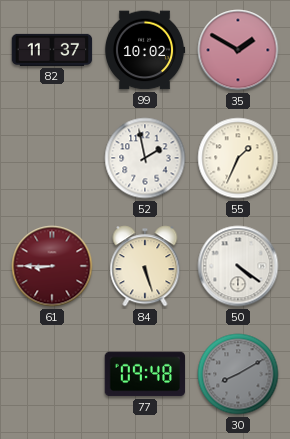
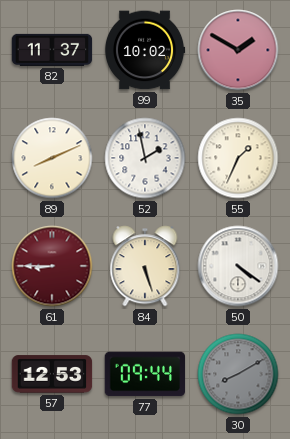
89: none -> 8:11
57: none -> 12:53
77: 09:48 -> 09:44
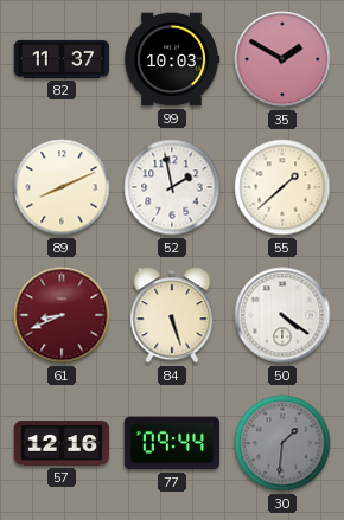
99: 10:02 -> 10:03
55: 1:34 -> 1:38
61: 8:45 -> 8:41
57: 12:53 -> 12:16
30: 8:10 -> 1:31
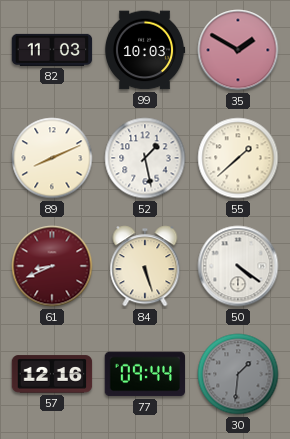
82: 11:37 -> 11:03
52: 1:58 -> 1:28
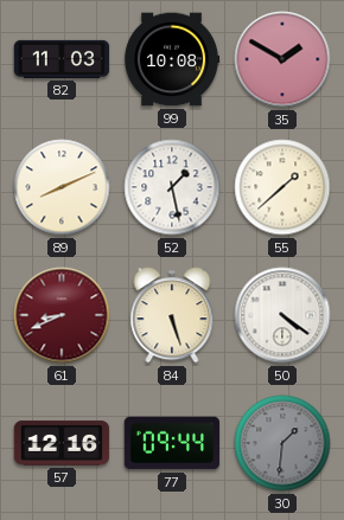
99: 10:03 -> 10:08
